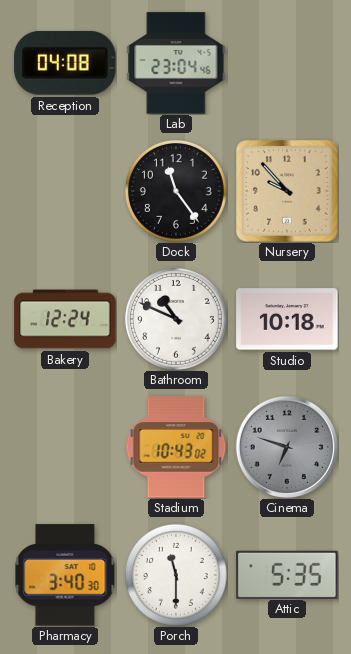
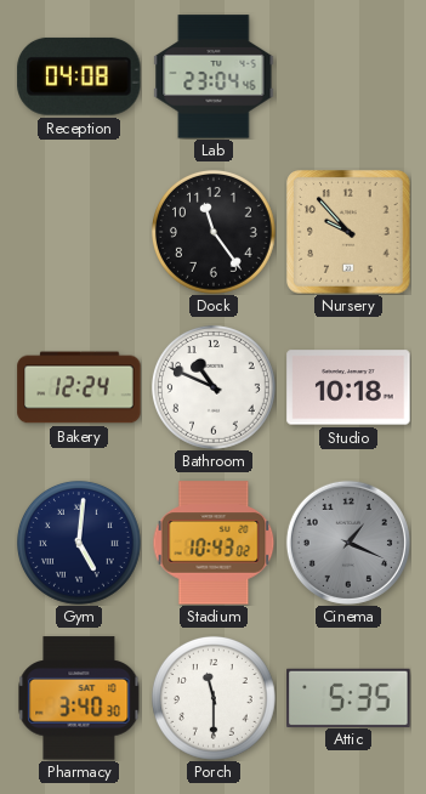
Gym: none -> 5:01
Cinema: 6:48 -> 1:19
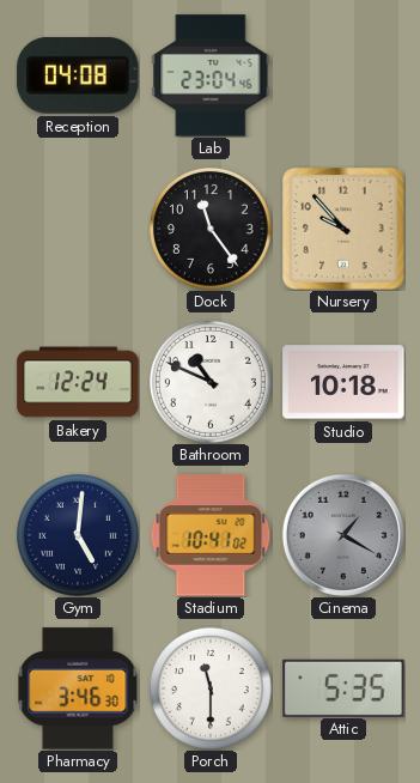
Stadium: 10:43 -> 10:41
Cinema: 1:19 -> 1:20
Pharmacy: 3:40 -> 3:46
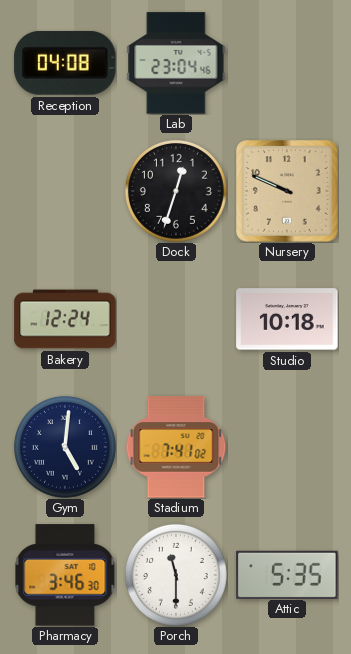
Dock: 11:24 -> 12:33
Nursery: 9:53 -> 9:49
Bathroom: 10:49 -> none
Stadium: 10:41 -> 7:41
Cinema: 1:20 -> none
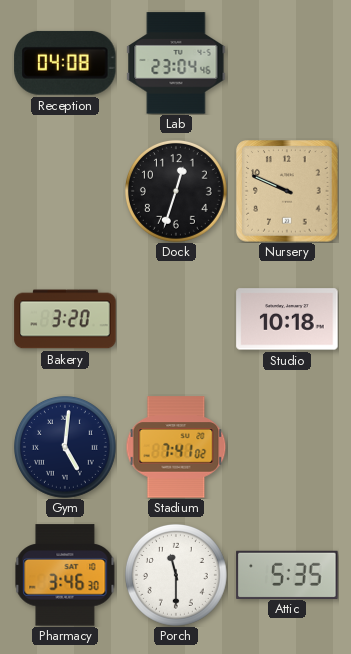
Bakery: 12:24 -> 3:20
